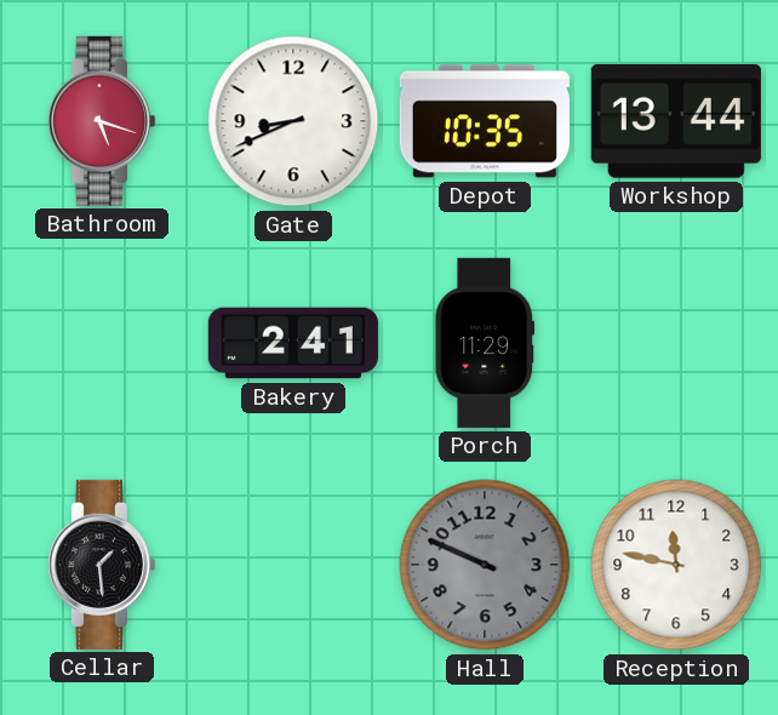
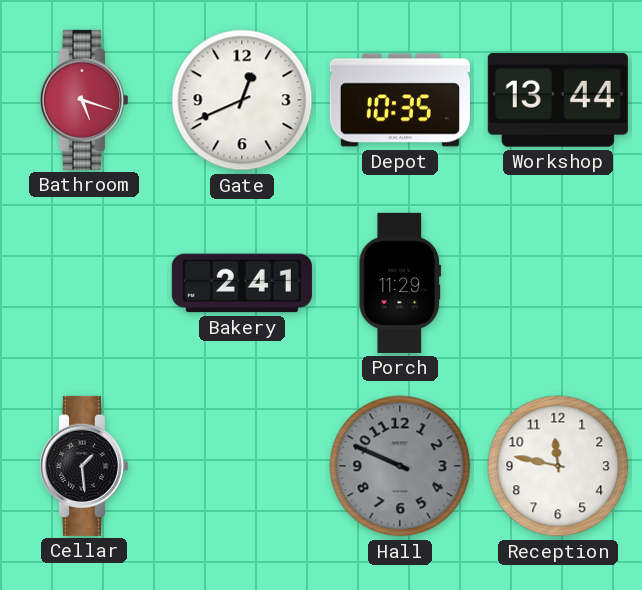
Gate: 8:41 -> 12:41
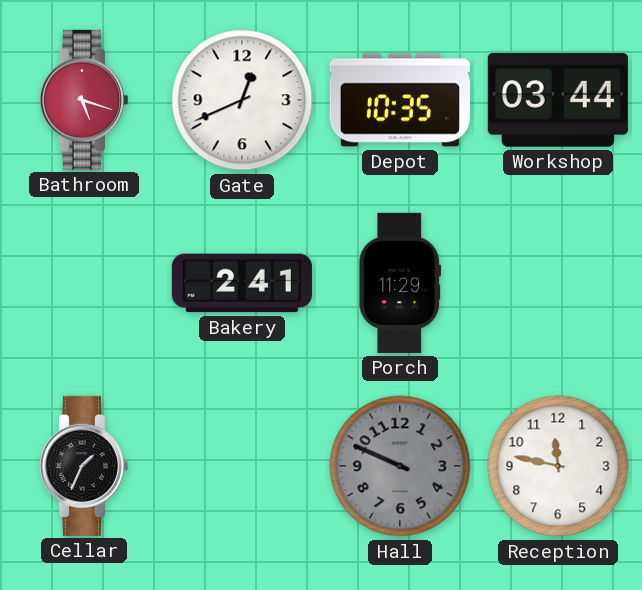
Workshop: 13:44 -> 03:44
Cellar: 1:29 -> 1:34
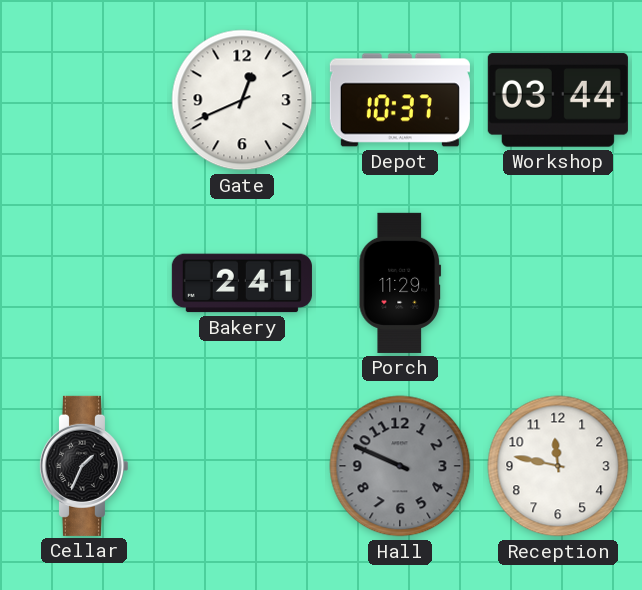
Bathroom: 5:18 -> none
Depot: 10:35 -> 10:37
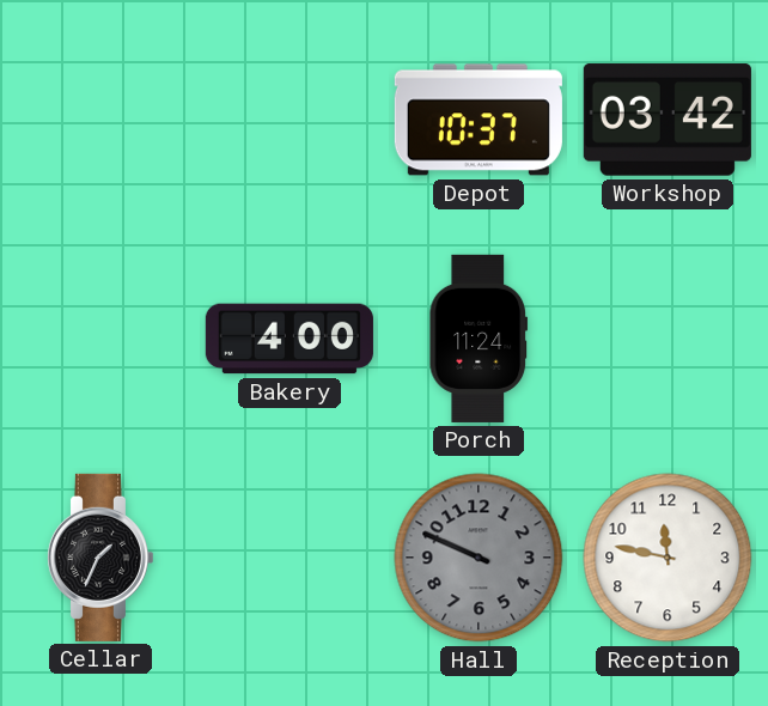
Gate: 12:41 -> none
Workshop: 03:44 -> 03:42
Bakery: 2:41 -> 4:00
Porch: 11:29 -> 11:24
